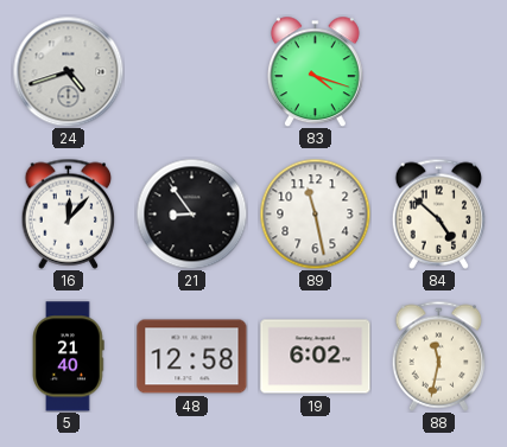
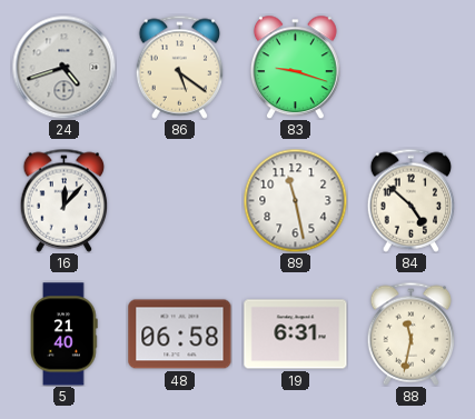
86: none -> 5:21
83: 4:18 -> 9:18
21: 8:54 -> none
48: 12:58 -> 06:58
19: 6:02 -> 6:31
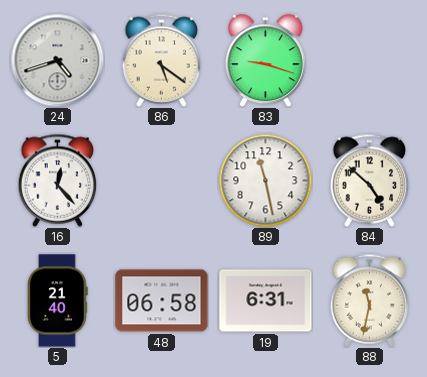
16: 12:07 -> 12:23
